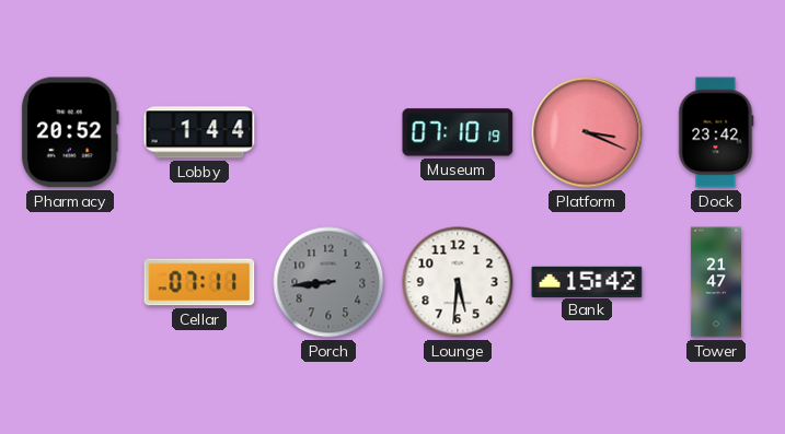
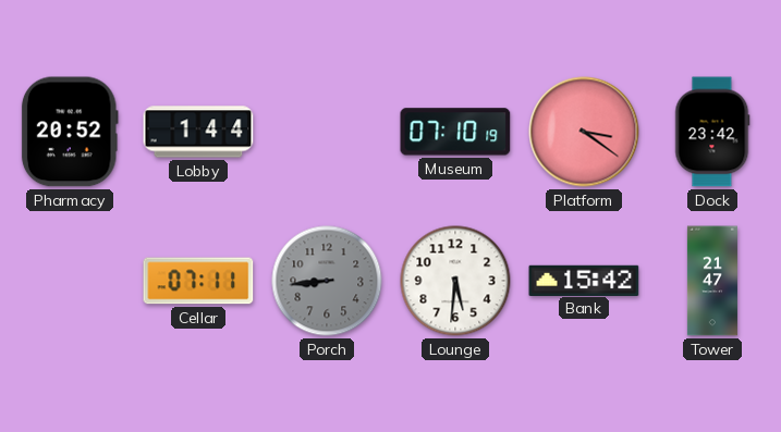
Platform: 3:19 -> 3:21
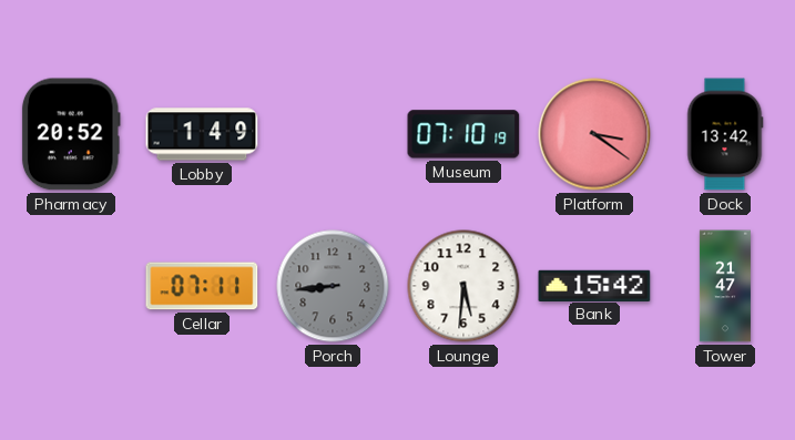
Lobby: 1:44 -> 1:49
Dock: 23:42 -> 13:42
